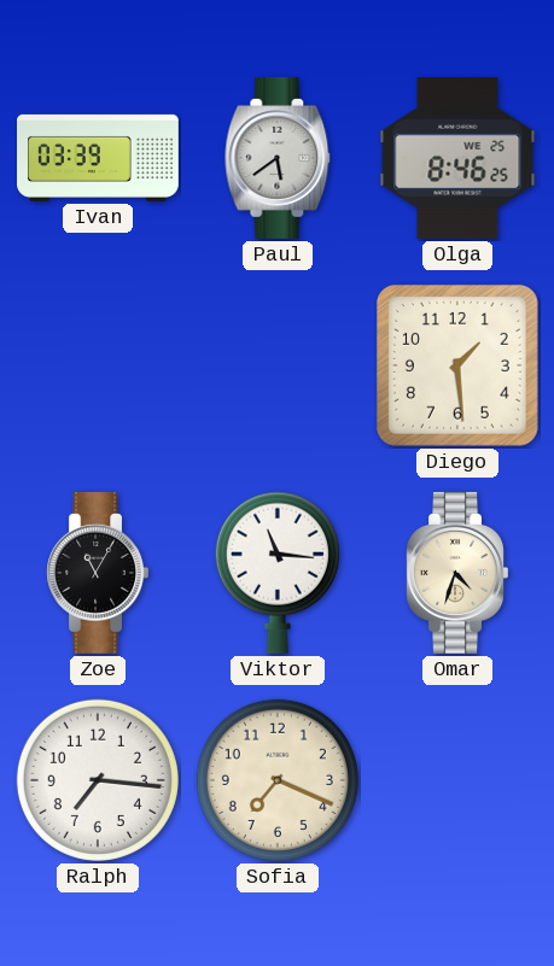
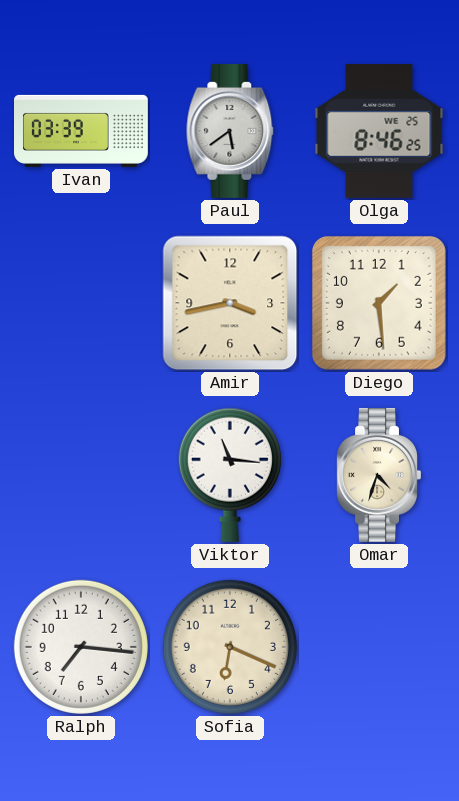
Amir: none -> 3:43
Zoe: 11:05 -> none
Sofia: 7:19 -> 6:19
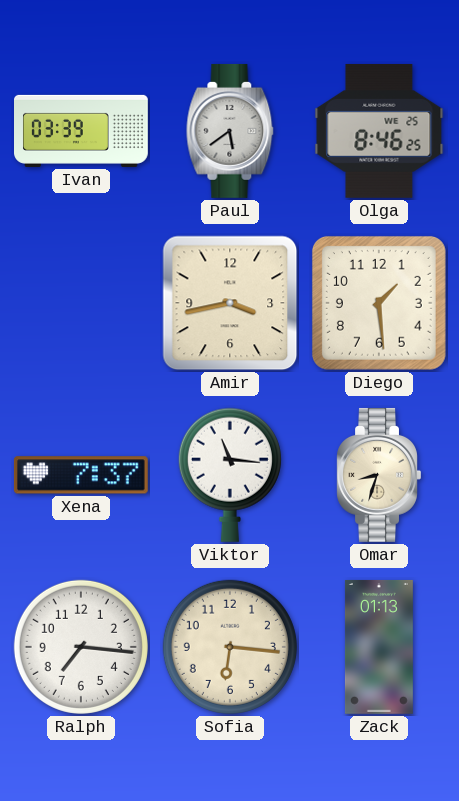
Xena: none -> 7:37
Omar: 4:33 -> 8:33
Sofia: 6:19 -> 6:16
Zack: none -> 01:13
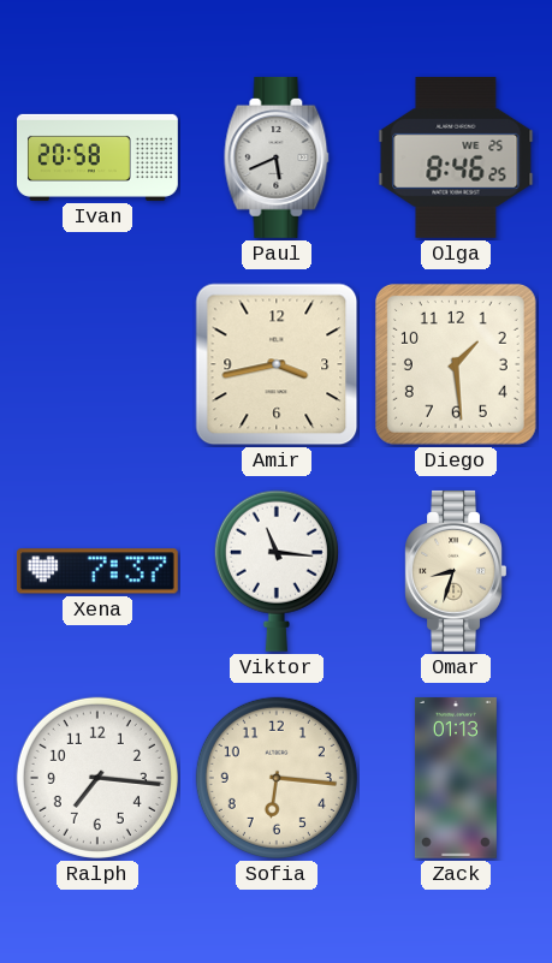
Ivan: 03:39 -> 20:58
Paul: 5:39 -> 5:41
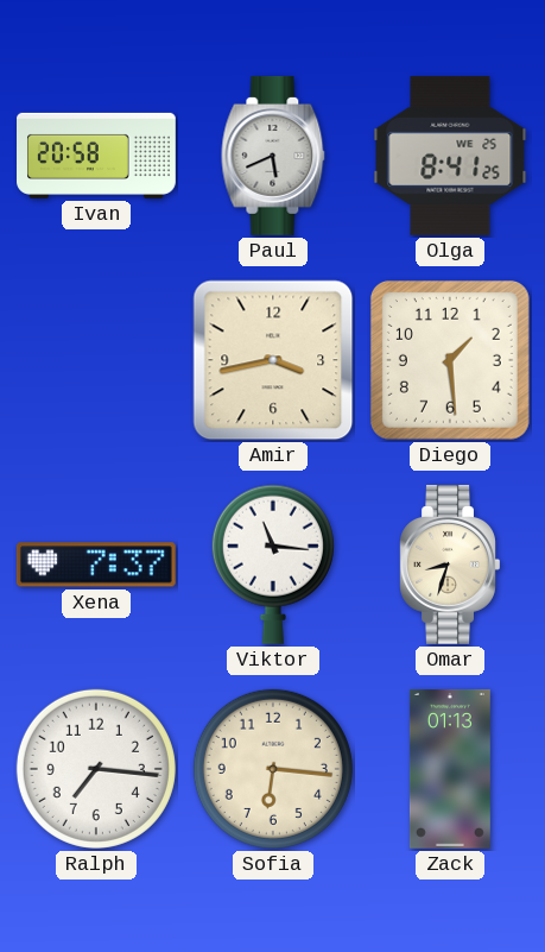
Olga: 8:46 -> 8:41
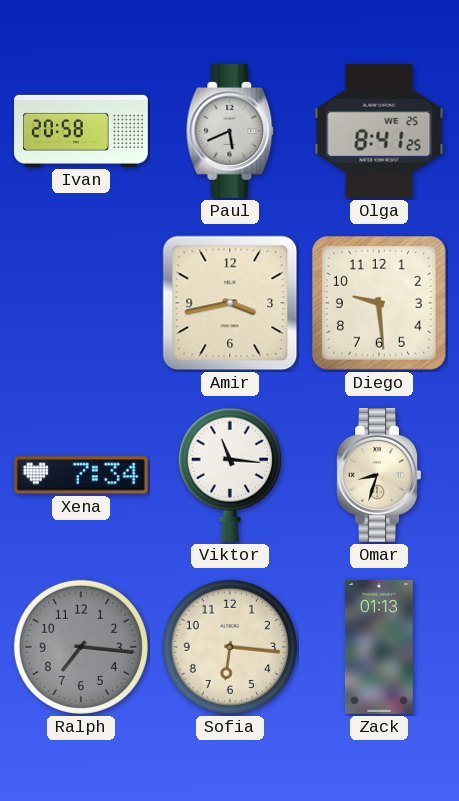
Diego: 1:29 -> 9:29
Xena: 7:37 -> 7:34
Ralph dial: white -> grey
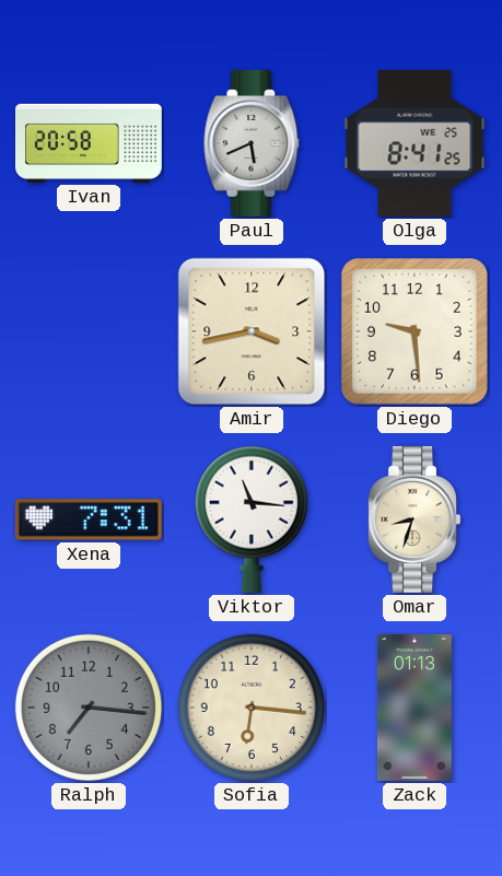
Xena: 7:34 -> 7:31
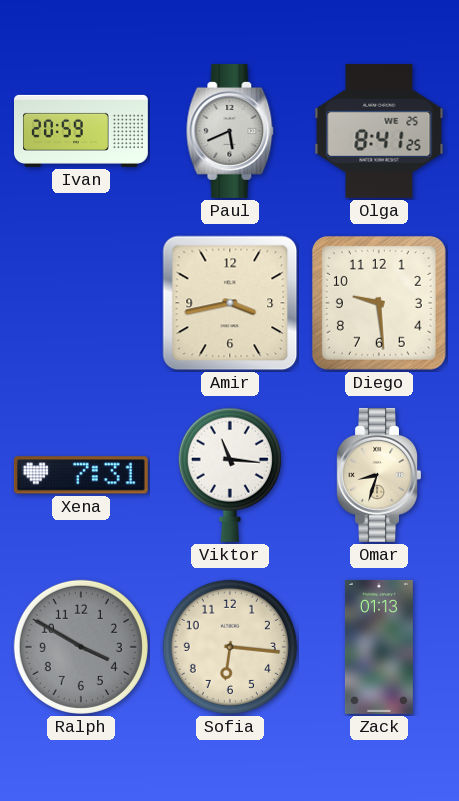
Ivan: 20:58 -> 20:59
Ralph: 7:16 -> 3:50
